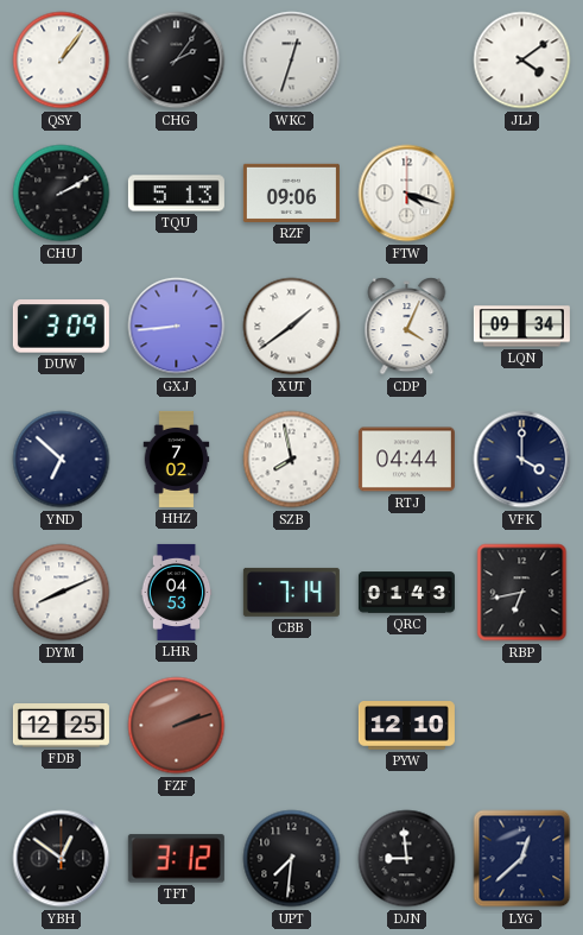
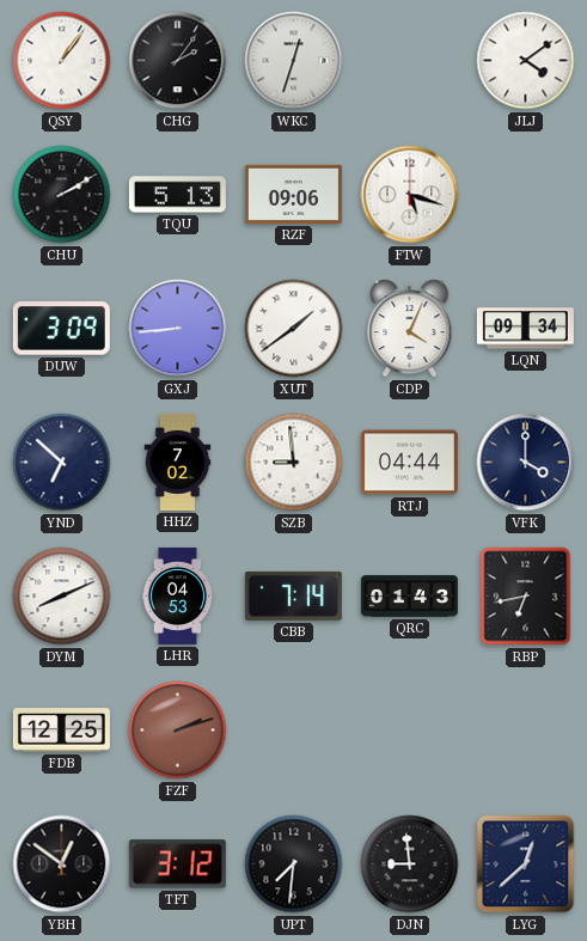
FTW: 4:18 -> 5:18
SZB: 7:58 -> 8:59
PYW: 12:10 -> none
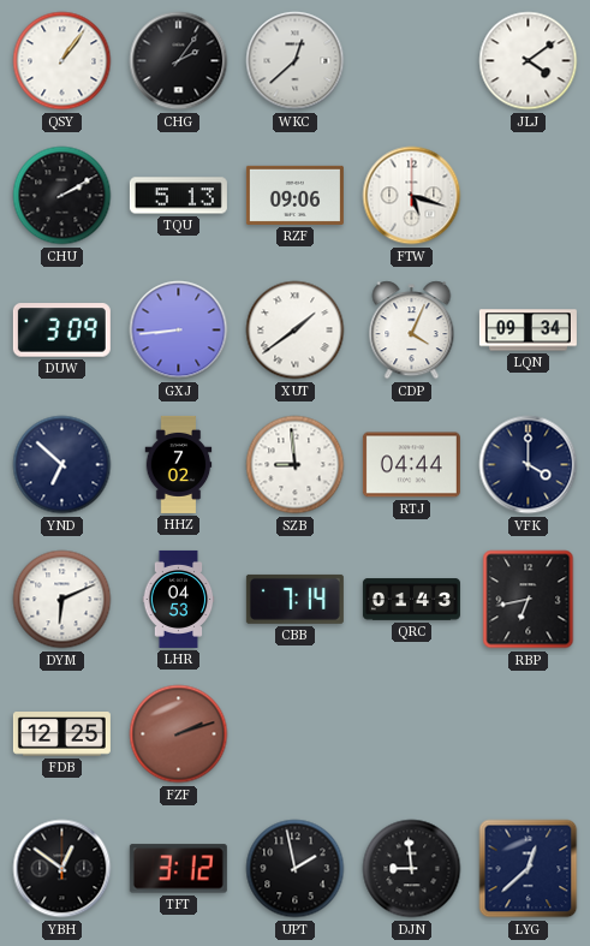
WKC: 12:33 -> 12:38
DYM: 8:11 -> 6:11
UPT: 7:31 -> 1:58
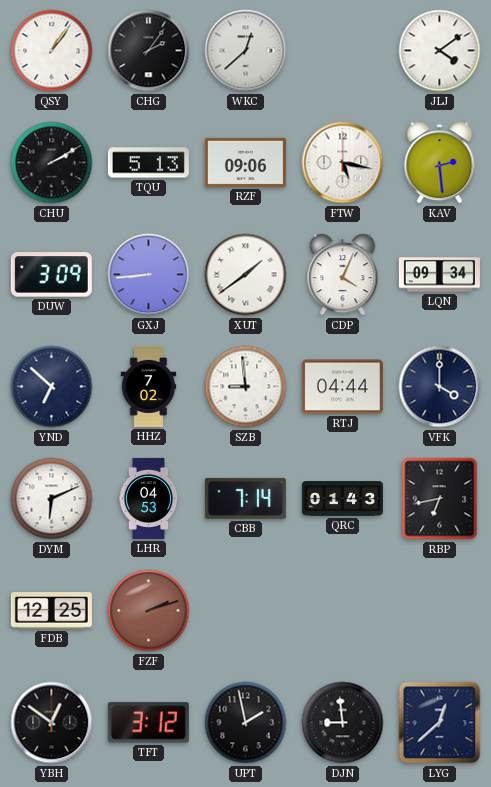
FTW: 5:18 -> 5:17
KAV: none -> 2:29
